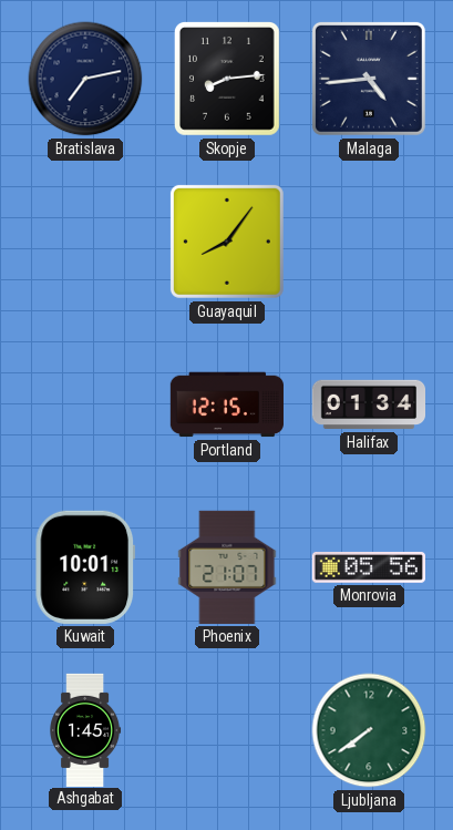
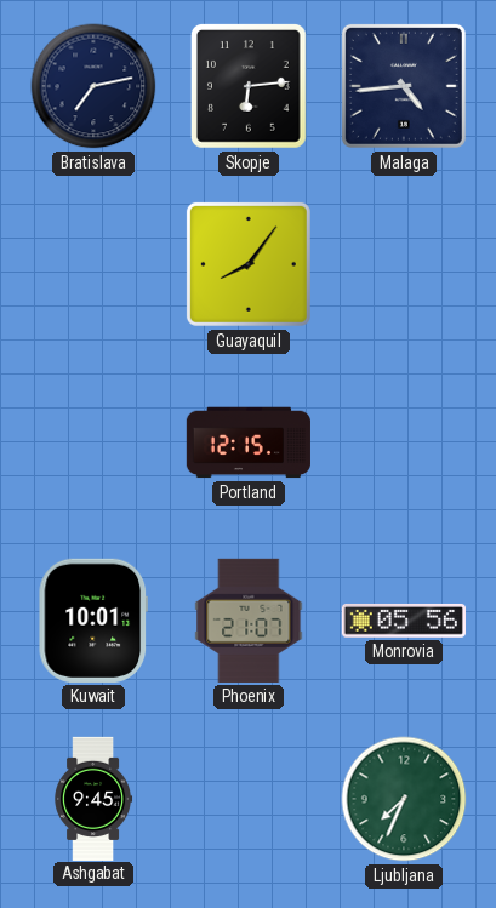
Skopje: 8:14 -> 6:14
Halifax: 01:34 -> none
Ashgabat: 1:45 -> 9:45
Ljubljana: 7:39 -> 7:34
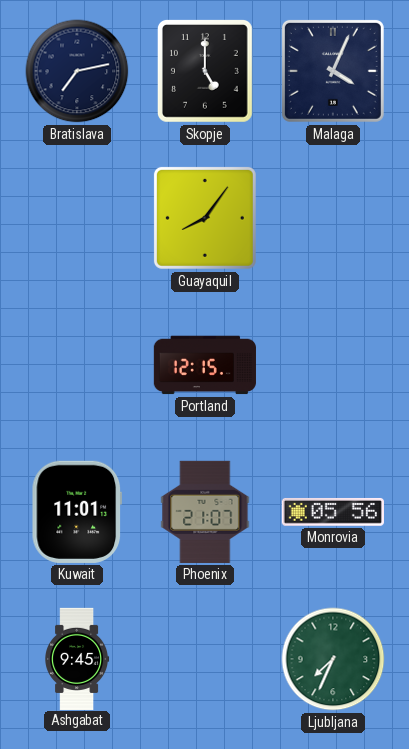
Skopje: 6:14 -> 5:00
Malaga: 4:44 -> 4:04
Kuwait: 10:01 -> 11:01
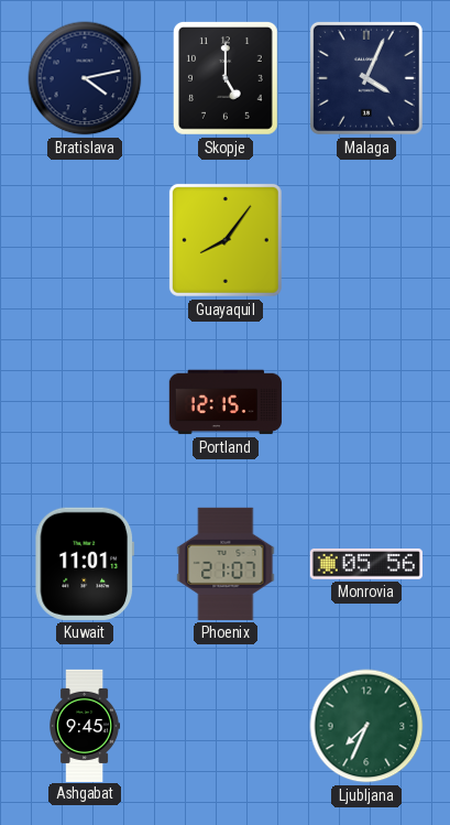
Bratislava: 7:13 -> 4:13
